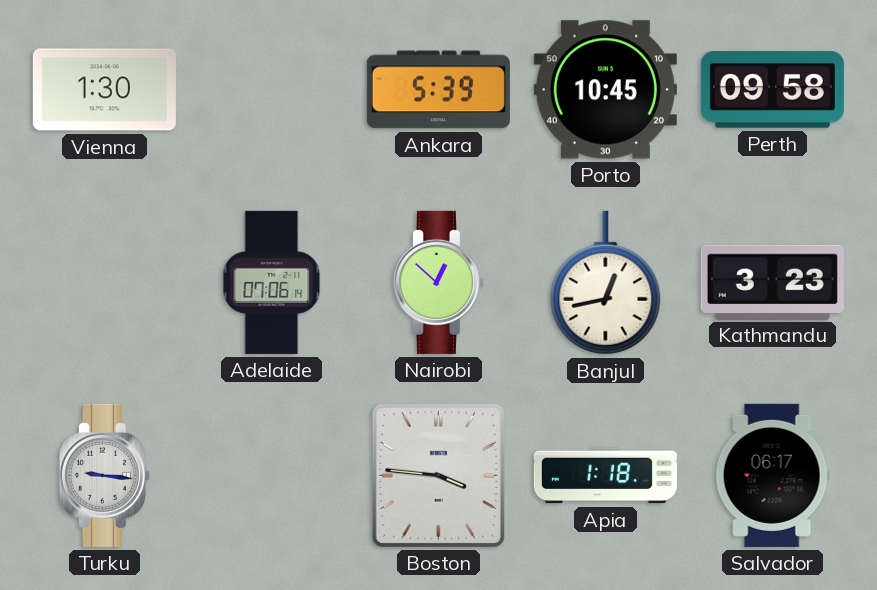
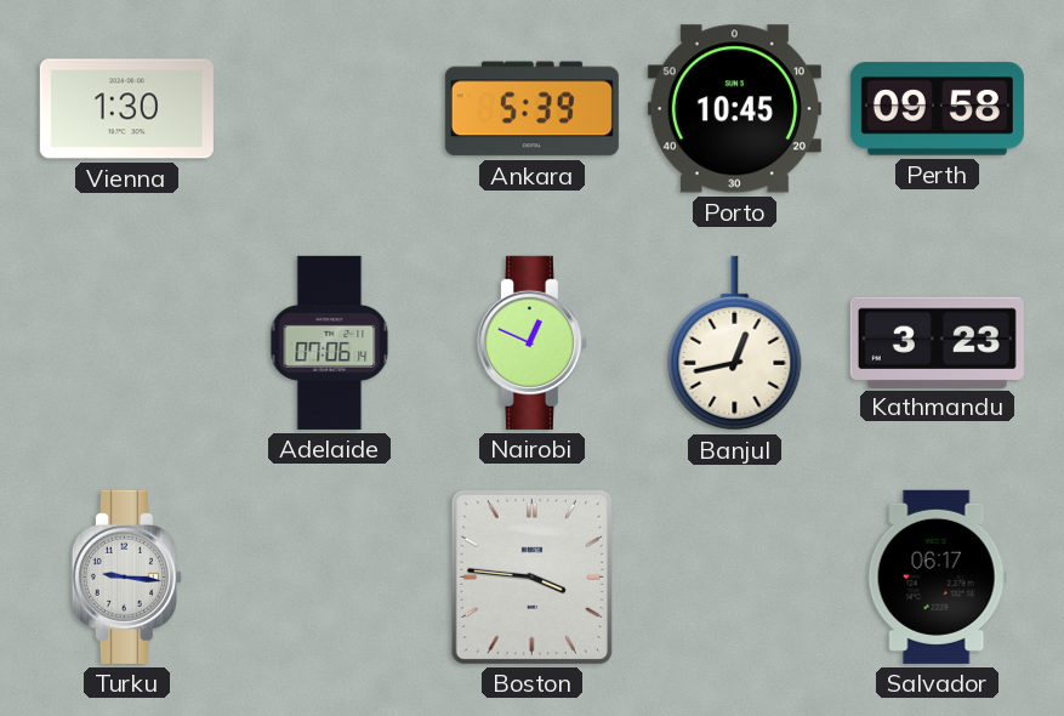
Nairobi: 12:52 -> 12:49
Apia: 1:18 -> none
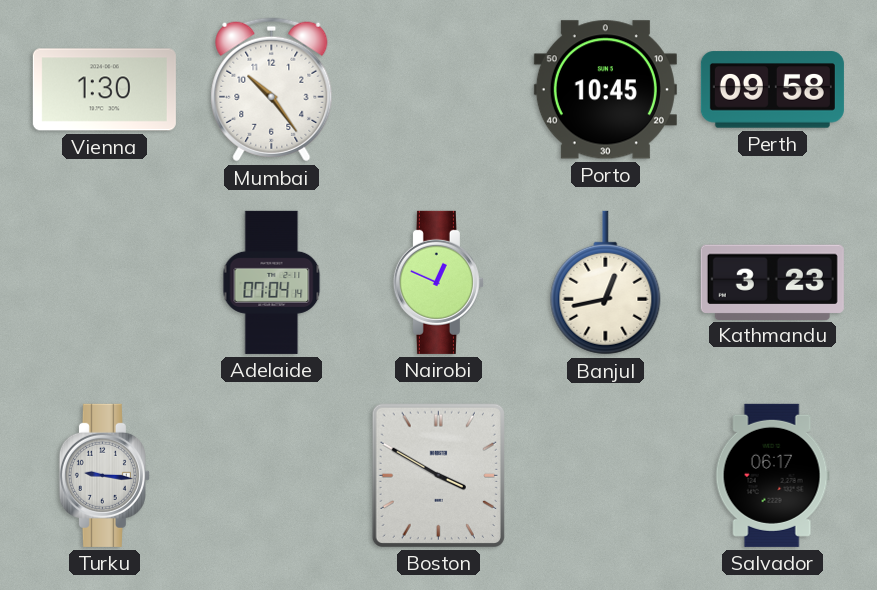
Mumbai: none -> 10:24
Ankara: 5:39 -> none
Adelaide: 07:06 -> 07:04
Boston: 3:46 -> 3:50
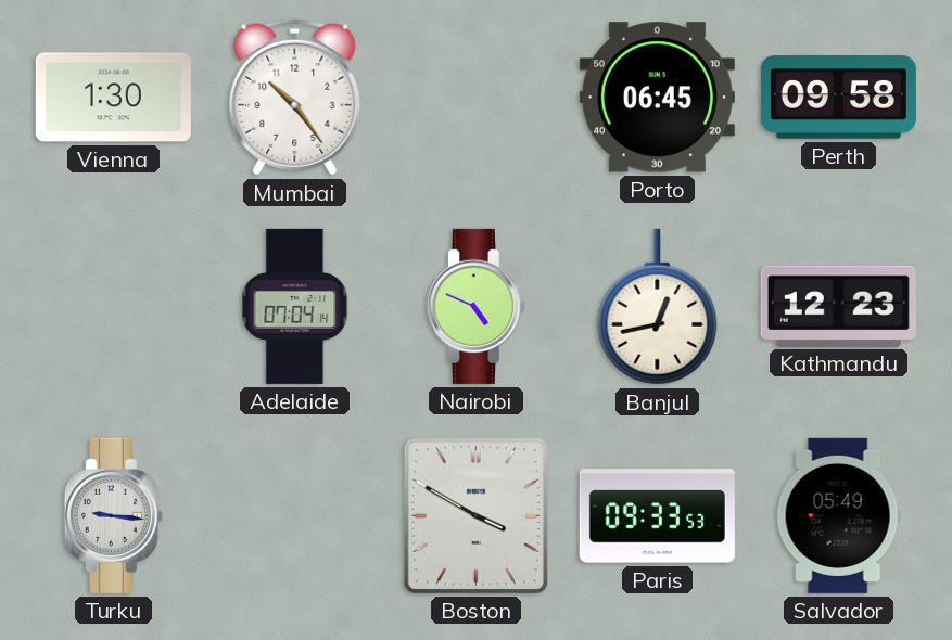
Porto: 10:45 -> 06:45
Nairobi: 12:49 -> 4:49
Kathmandu: 3:23 -> 12:23
Paris: none -> 09:33
Salvador: 06:17 -> 05:49
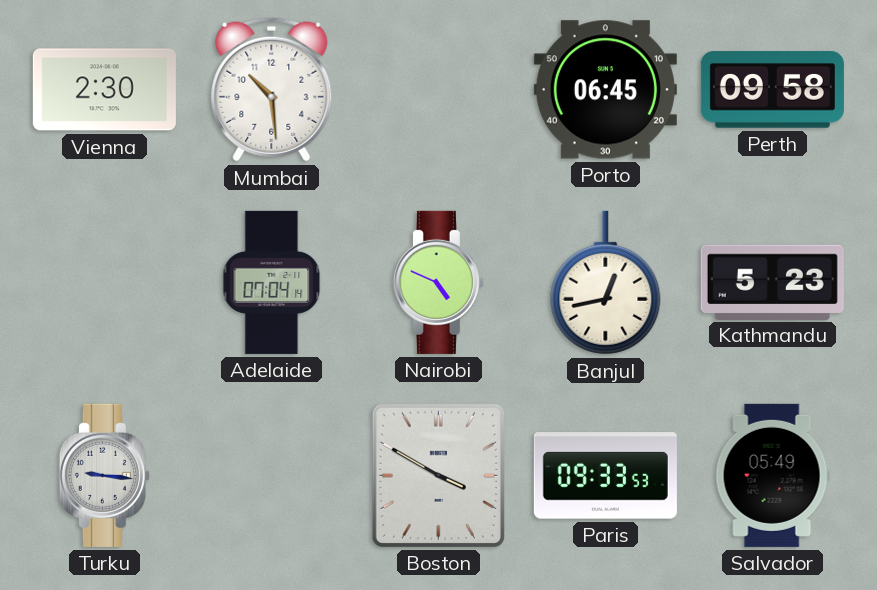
Vienna: 1:30 -> 2:30
Mumbai: 10:24 -> 10:29
Kathmandu: 12:23 -> 5:23
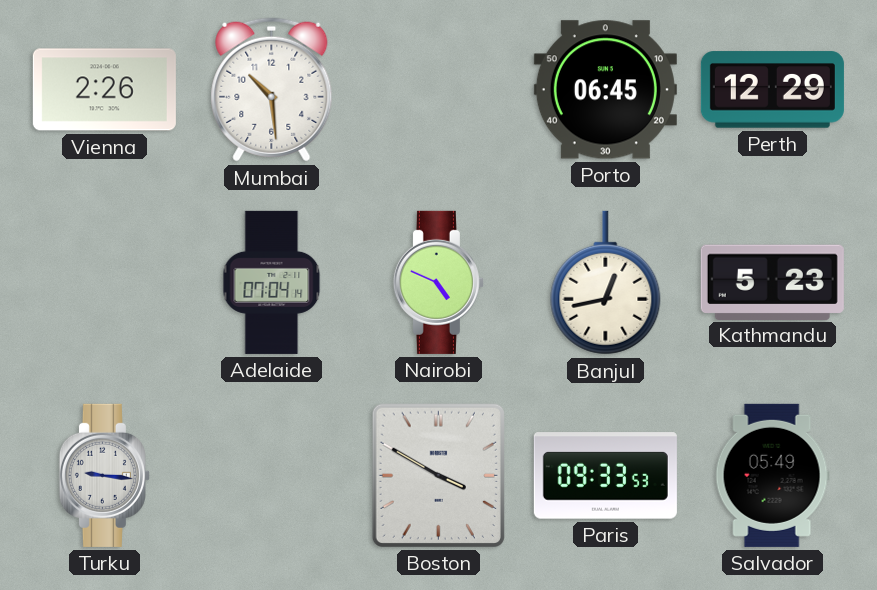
Vienna: 2:30 -> 2:26
Perth: 09:58 -> 12:29
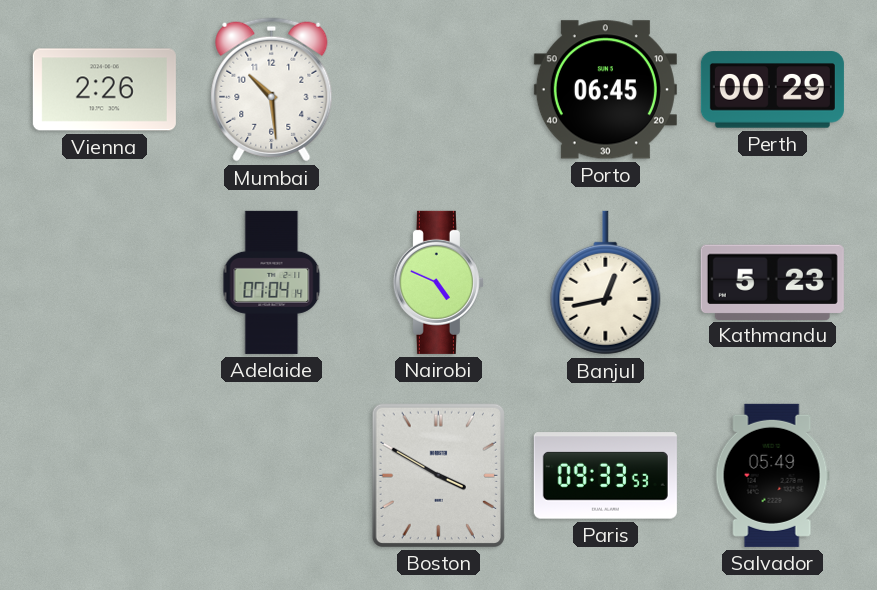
Perth: 12:29 -> 00:29
Turku: 9:16 -> none
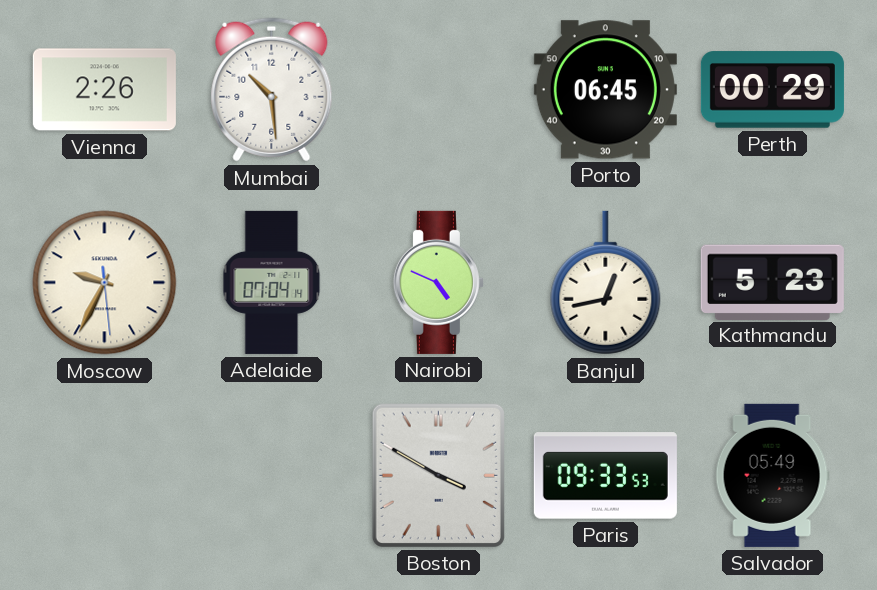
Moscow: none -> 9:34
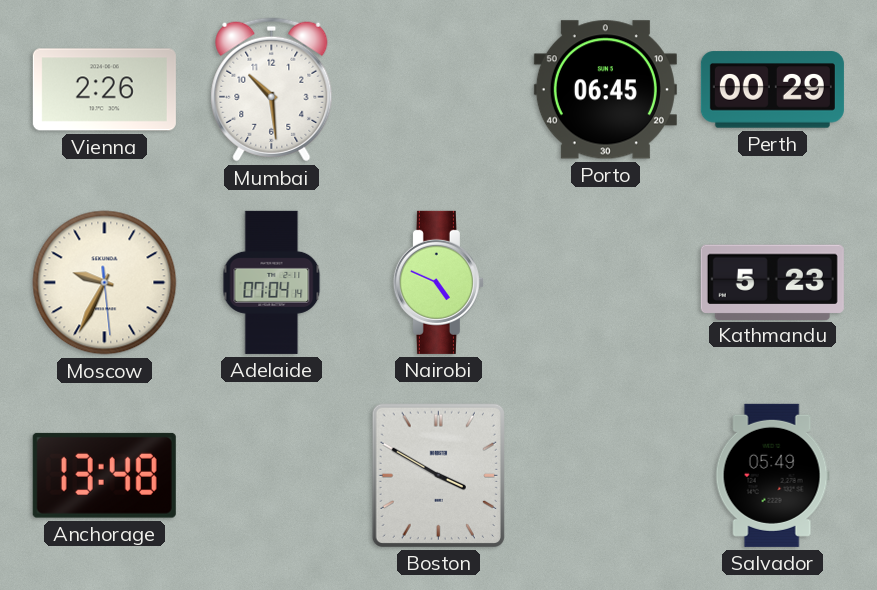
Banjul: 12:43 -> none
Anchorage: none -> 13:48
Paris: 09:33 -> none
